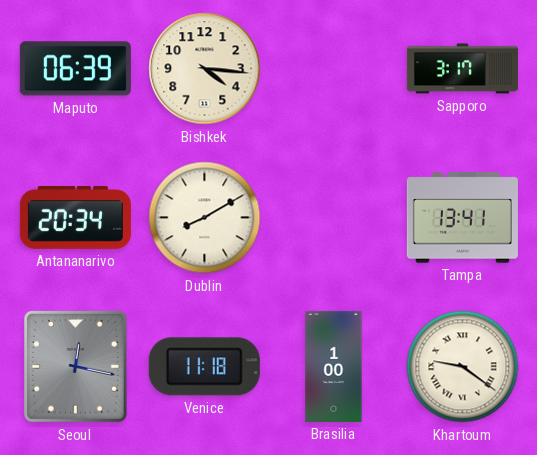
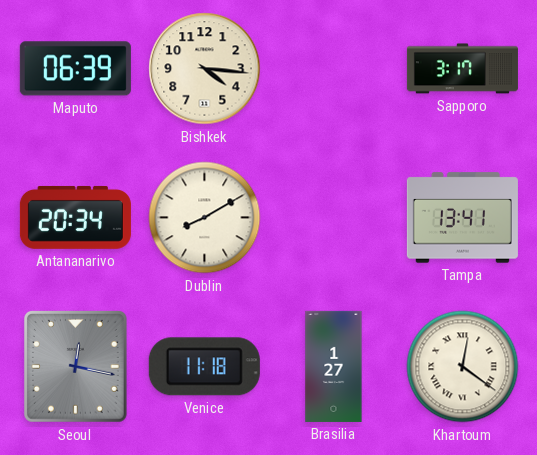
Brasilia: 1:00 -> 1:27
Khartoum: 9:21 -> 12:21
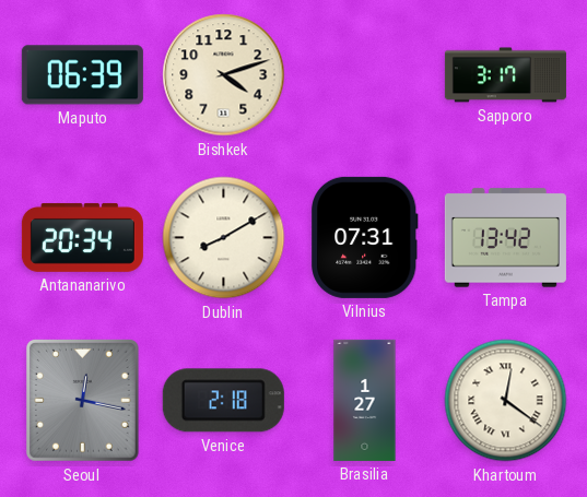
Bishkek: 4:16 -> 4:12
Vilnius: none -> 07:31
Tampa: 13:41 -> 13:42
Venice: 11:18 -> 2:18
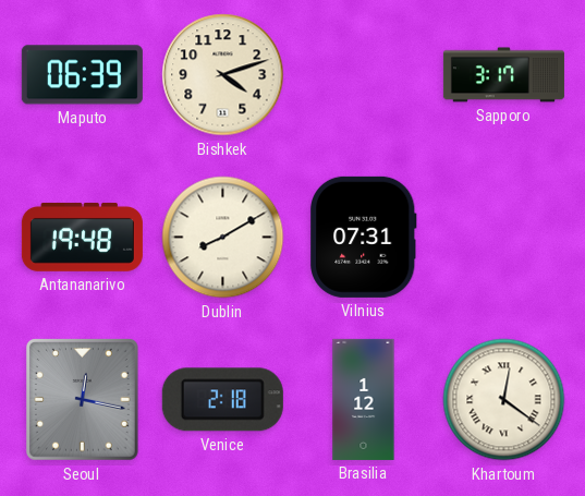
Antananarivo: 20:34 -> 19:48
Tampa: 13:42 -> none
Brasilia: 1:27 -> 1:12
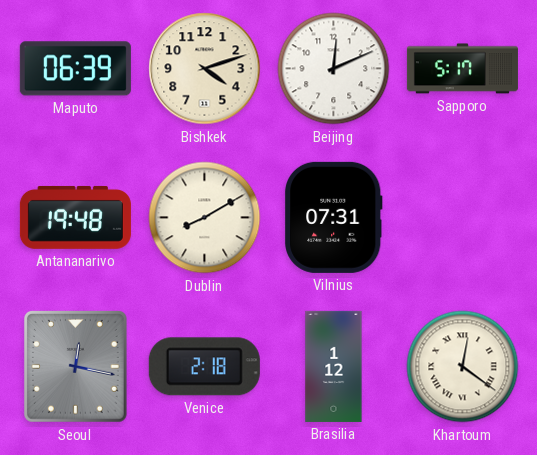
Beijing: none -> 12:11
Sapporo: 3:17 -> 5:17
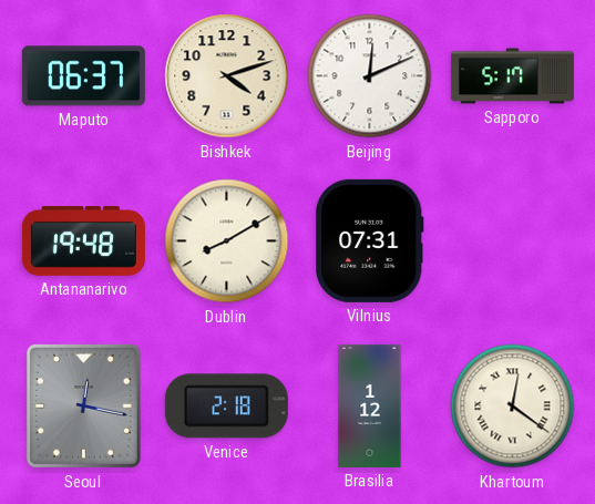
Maputo: 06:39 -> 06:37
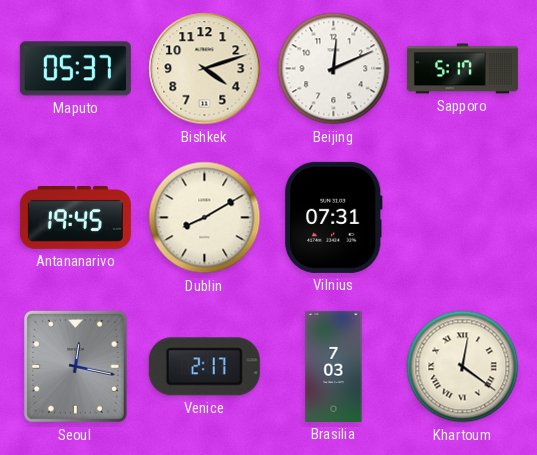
Maputo: 06:37 -> 05:37
Antananarivo: 19:48 -> 19:45
Venice: 2:18 -> 2:17
Brasilia: 1:12 -> 7:03
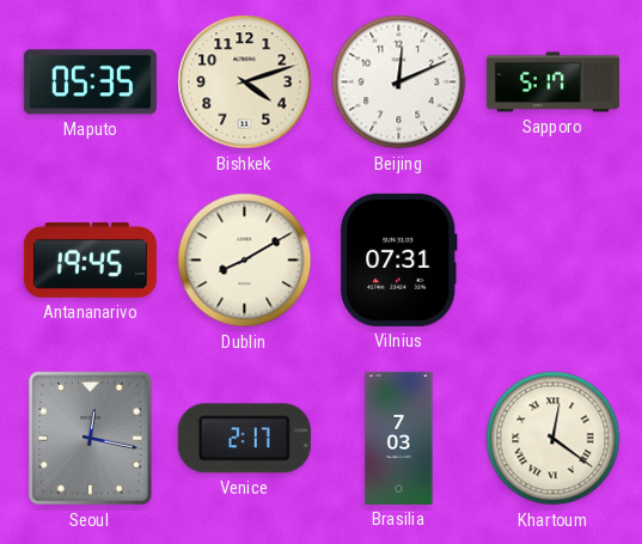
Maputo: 05:37 -> 05:35
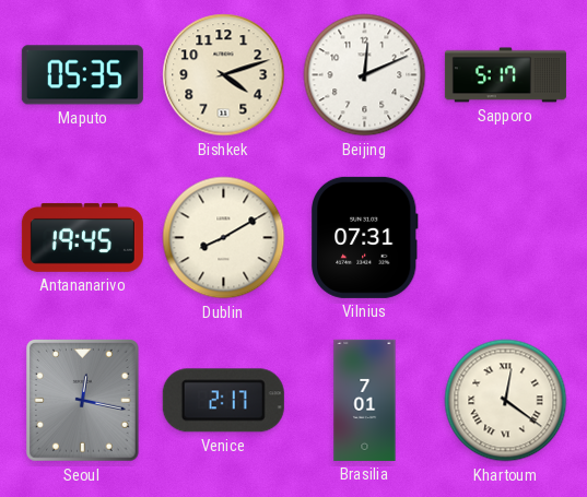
Brasilia: 7:03 -> 7:01
